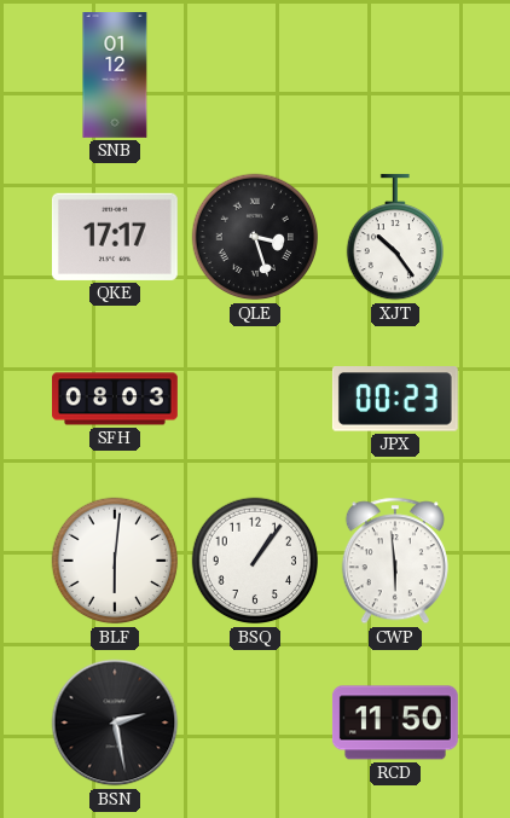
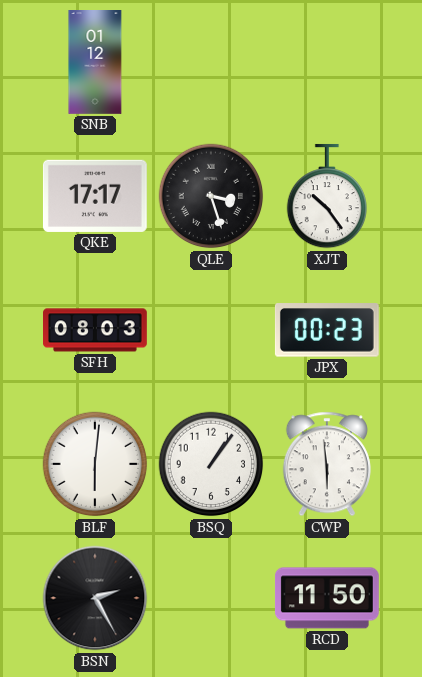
BSN: 2:28 -> 2:25
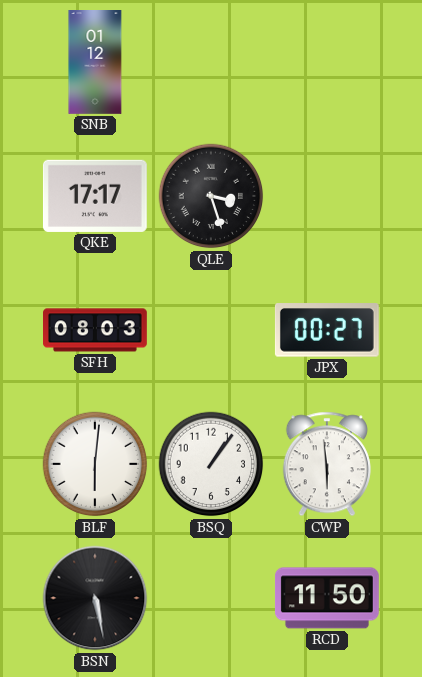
XJT: 10:24 -> none
JPX: 00:23 -> 00:27
BSN: 2:25 -> 5:28
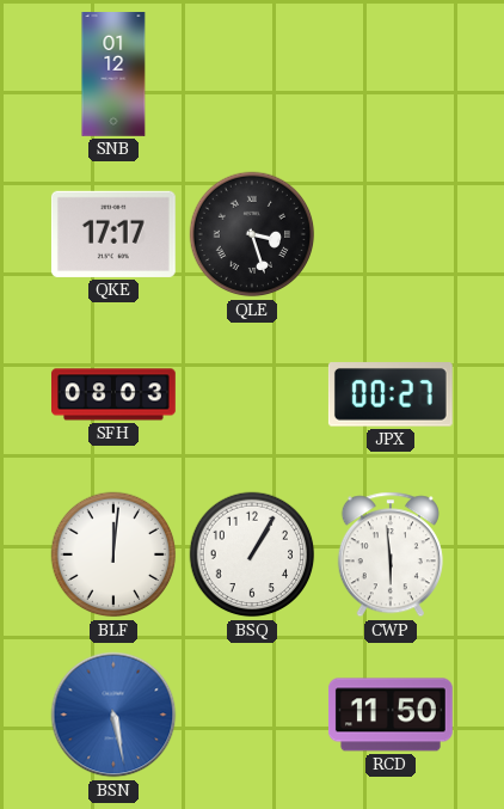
BLF: 6:01 -> 12:01
BSQ: 1:06 -> 1:05
BSN dial: black -> blue
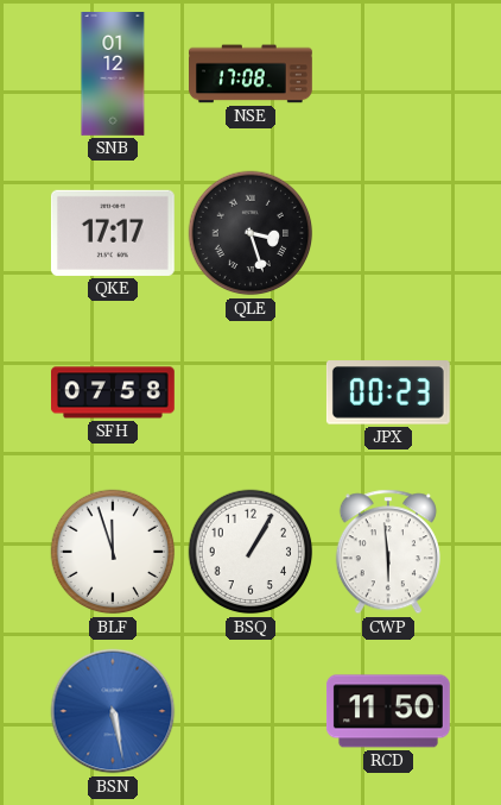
NSE: none -> 17:08
SFH: 08:03 -> 07:58
JPX: 00:27 -> 00:23
BLF: 12:01 -> 11:57
